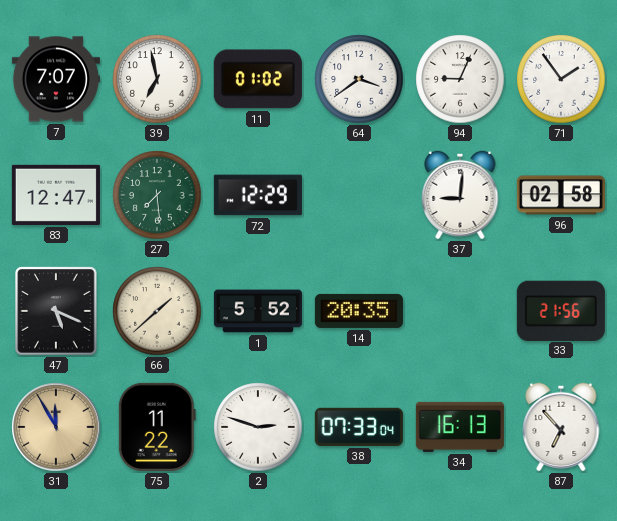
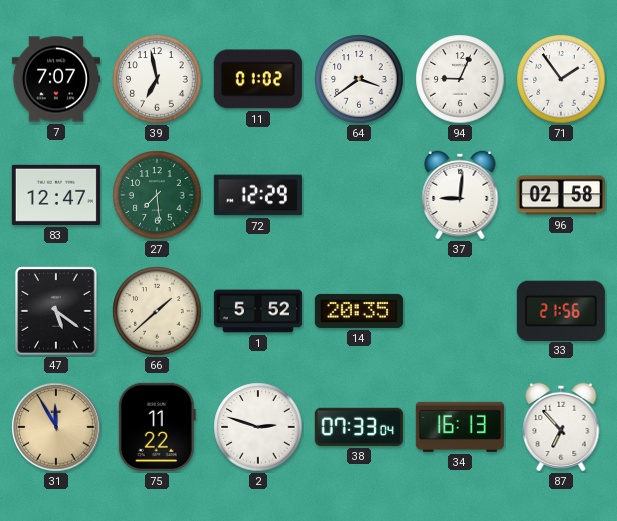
47: 5:19 -> 5:21
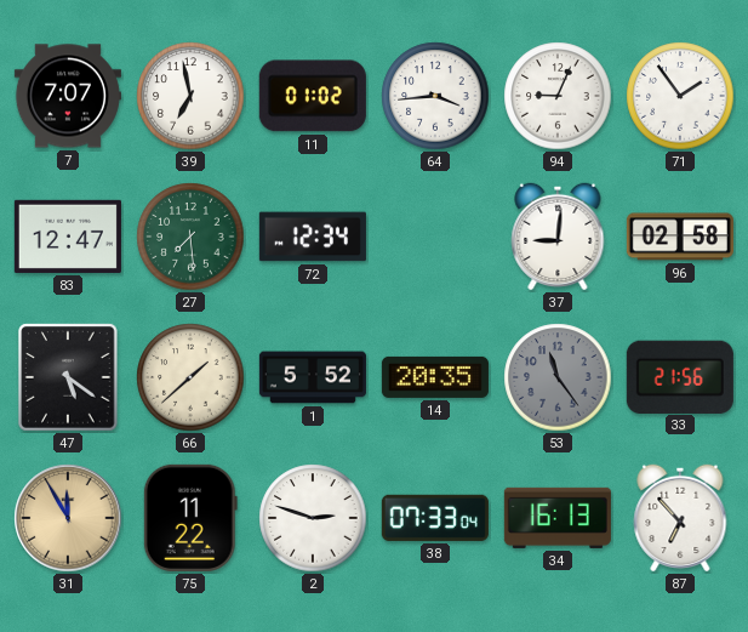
64: 3:39 -> 3:44
72: 12:29 -> 12:34
53: none -> 11:24
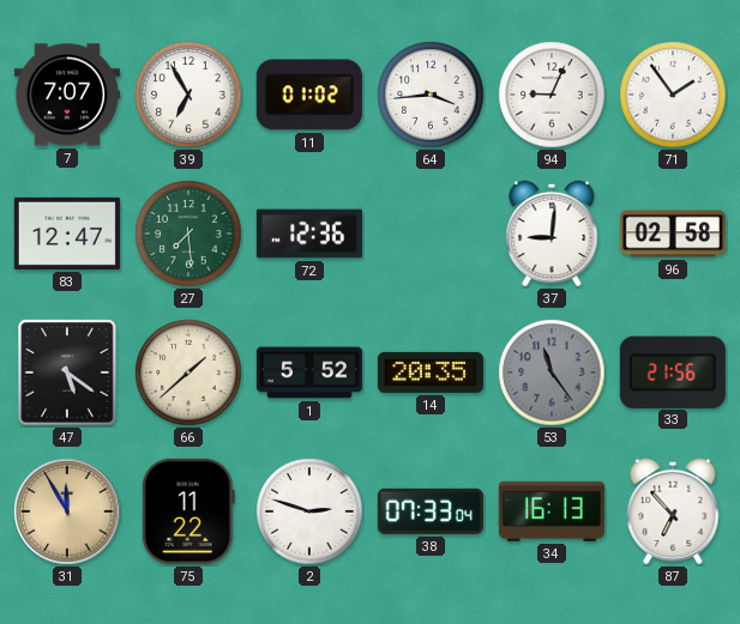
39: 6:58 -> 6:55
72: 12:34 -> 12:36
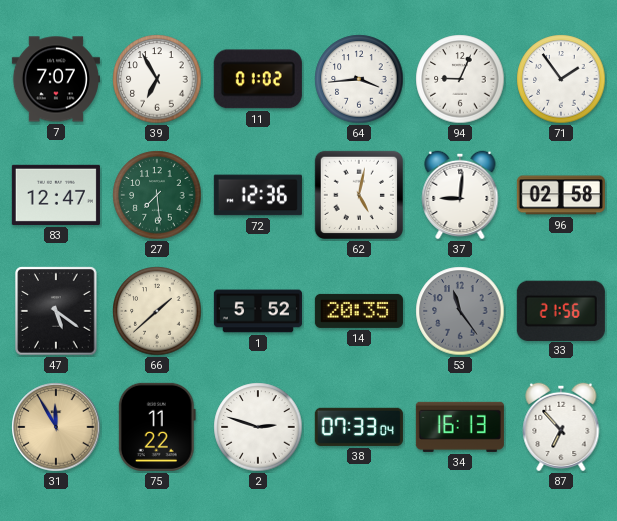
62: none -> 5:02
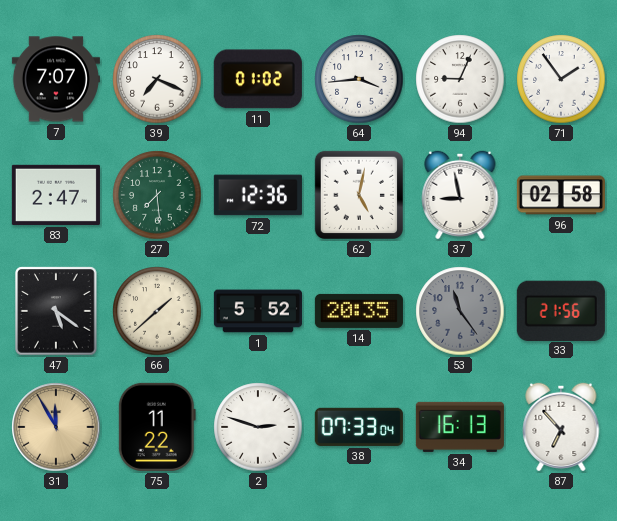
39: 6:55 -> 7:19
83: 12:47 -> 2:47
37: 9:01 -> 8:58
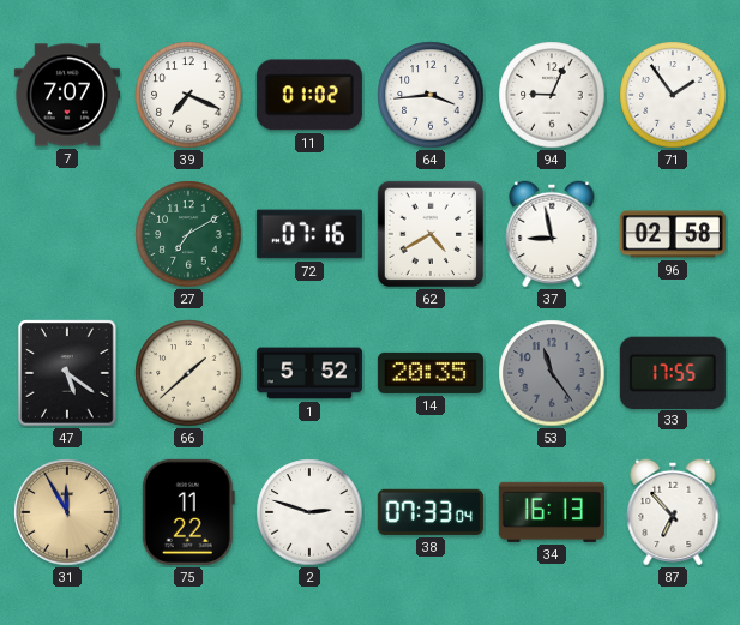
83: 2:47 -> none
27: 7:29 -> 7:10
72: 12:36 -> 07:16
62: 5:02 -> 4:40
33: 21:56 -> 17:55
